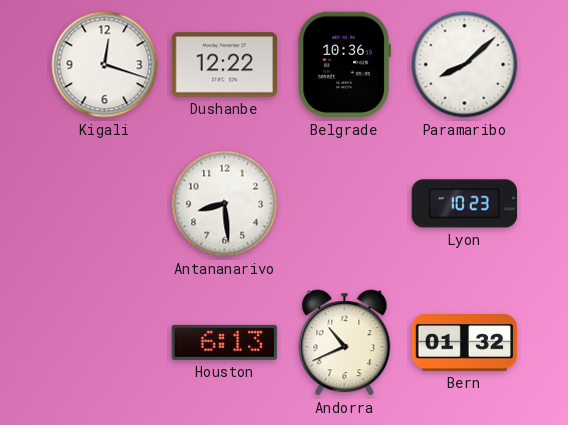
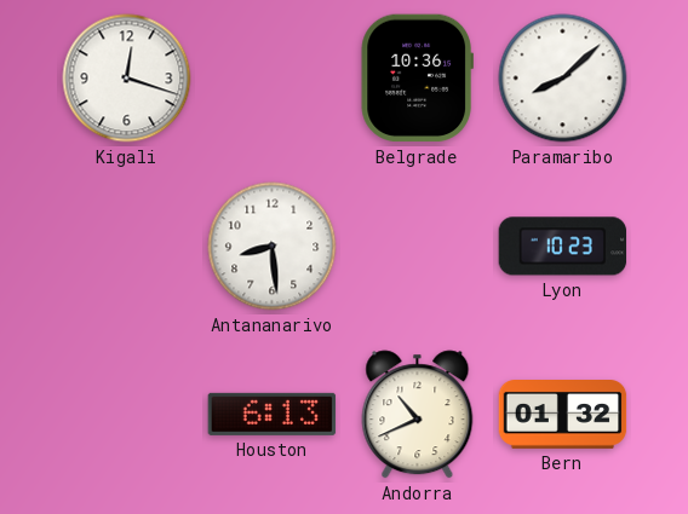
Dushanbe: 12:22 -> none
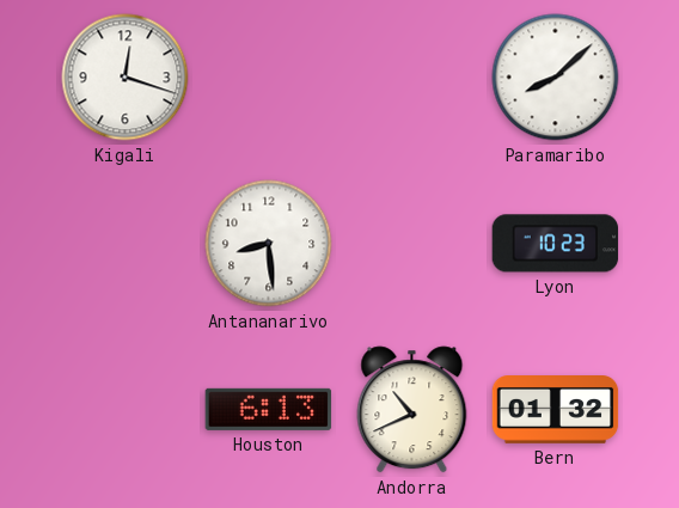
Belgrade: 10:36 -> none
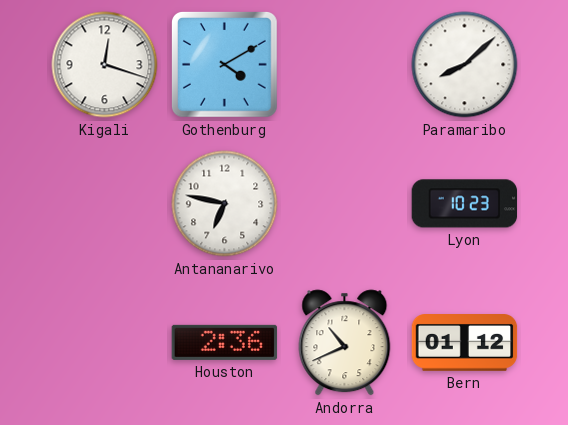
Gothenburg: none -> 4:10
Antananarivo: 8:29 -> 6:47
Houston: 6:13 -> 2:36
Bern: 01:32 -> 01:12
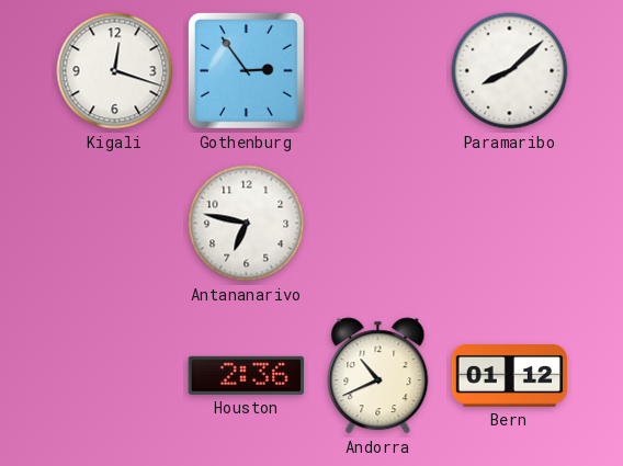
Gothenburg: 4:10 -> 2:54
Lyon: 10:23 -> none
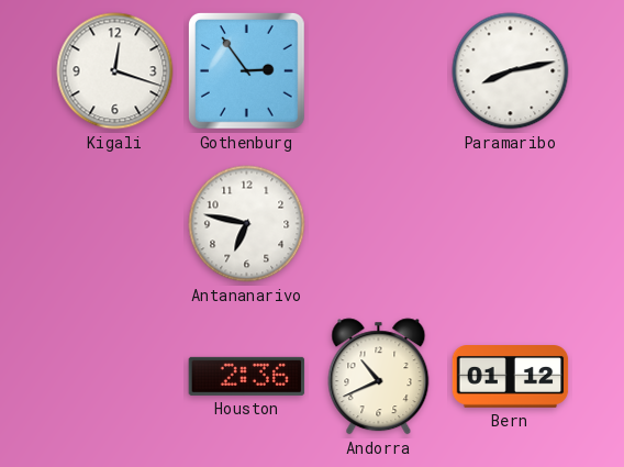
Paramaribo: 8:08 -> 8:13
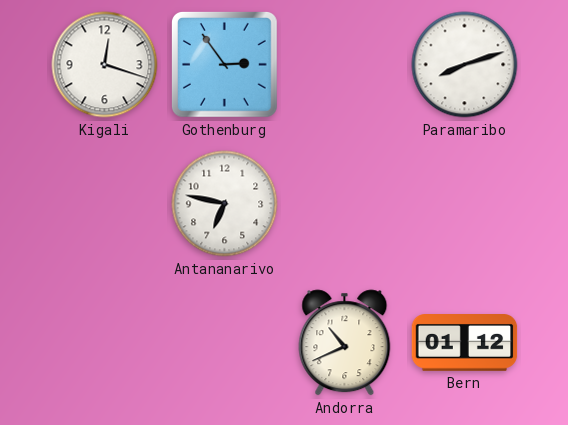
Paramaribo: 8:13 -> 8:12
Houston: 2:36 -> none
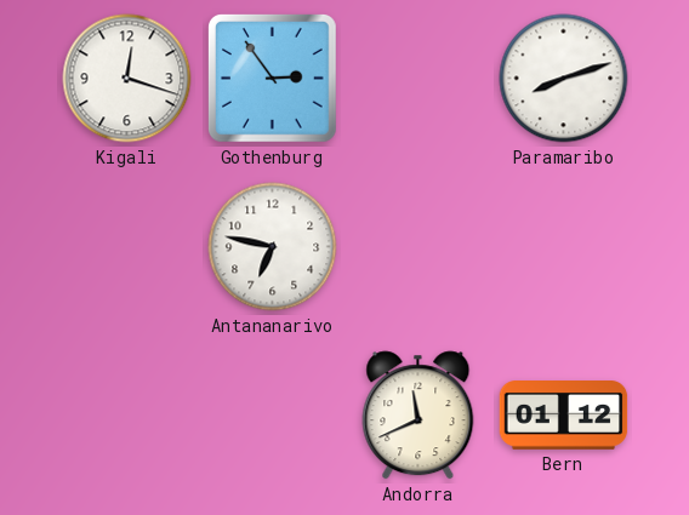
Andorra: 10:41 -> 11:41
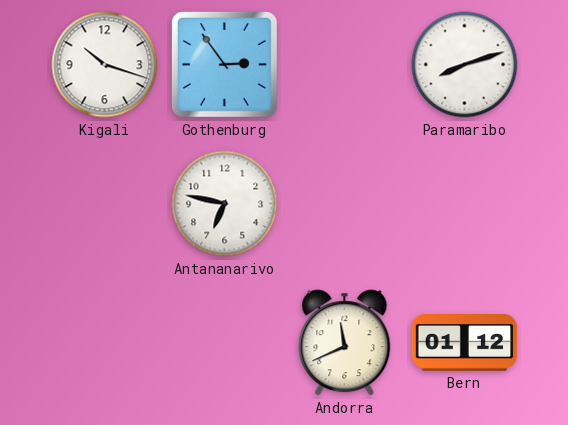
Kigali: 12:18 -> 10:18
